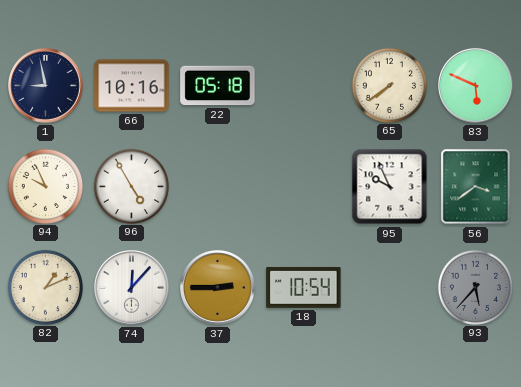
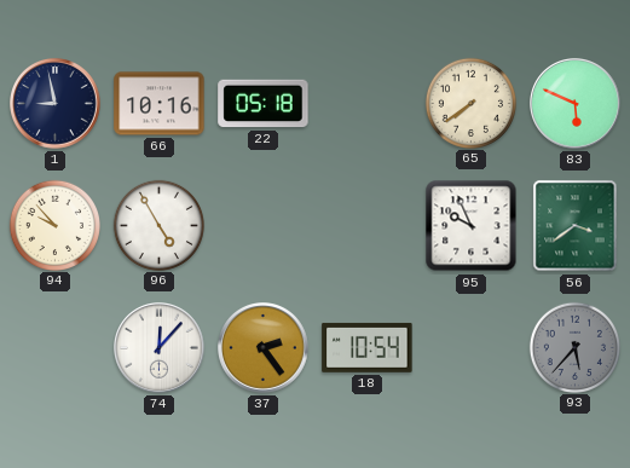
94: 9:56 -> 9:53
82: 1:11 -> none
37: 2:45 -> 2:24
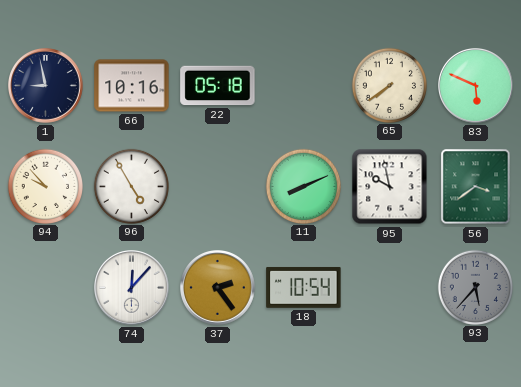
11: none -> 8:11
95: 9:56 -> 9:58
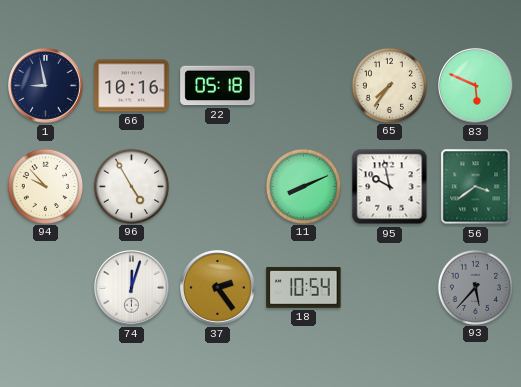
65: 7:39 -> 7:36
74: 12:07 -> 12:03
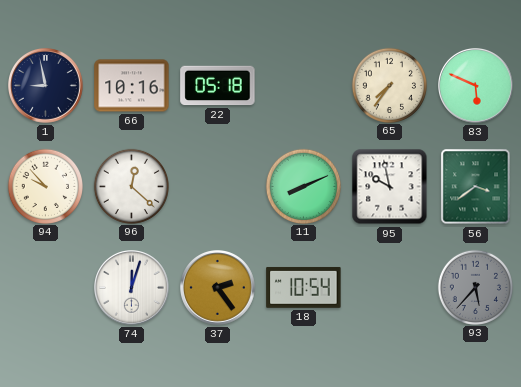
96: 4:55 -> 12:22
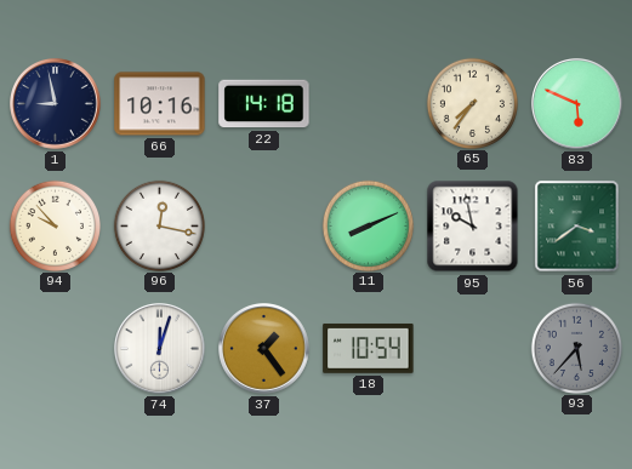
22: 05:18 -> 14:18
96: 12:22 -> 12:17
37: 2:24 -> 1:24
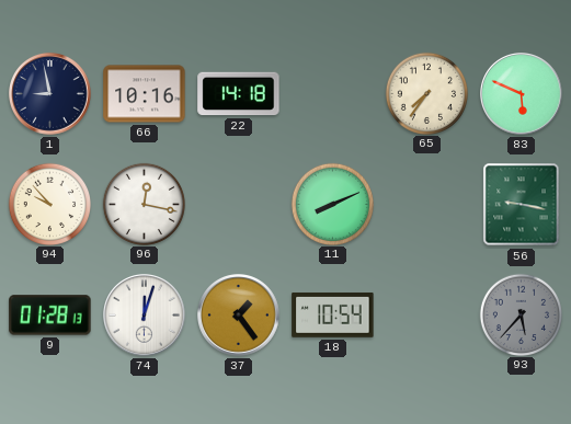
95: 9:58 -> none
56: 3:39 -> 9:17
9: none -> 01:28
